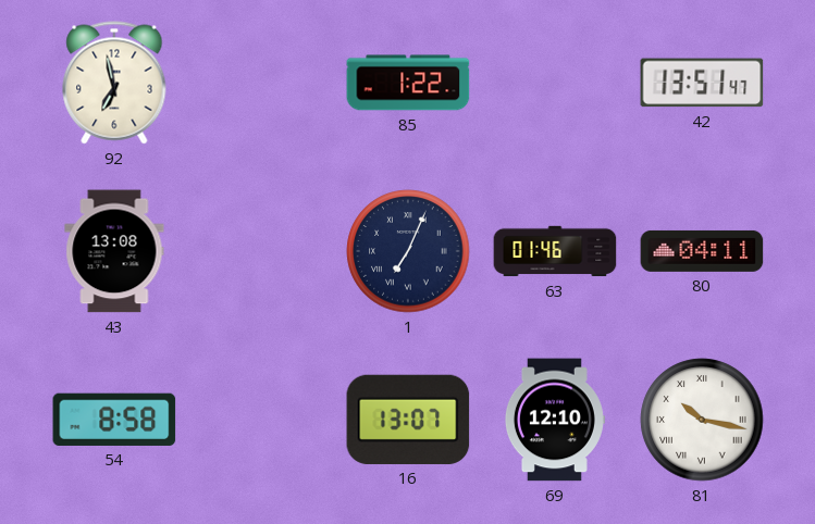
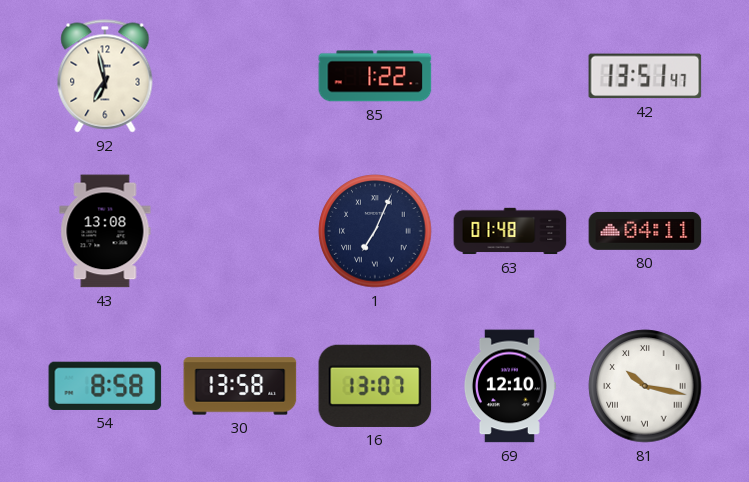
63: 01:46 -> 01:48
30: none -> 13:58
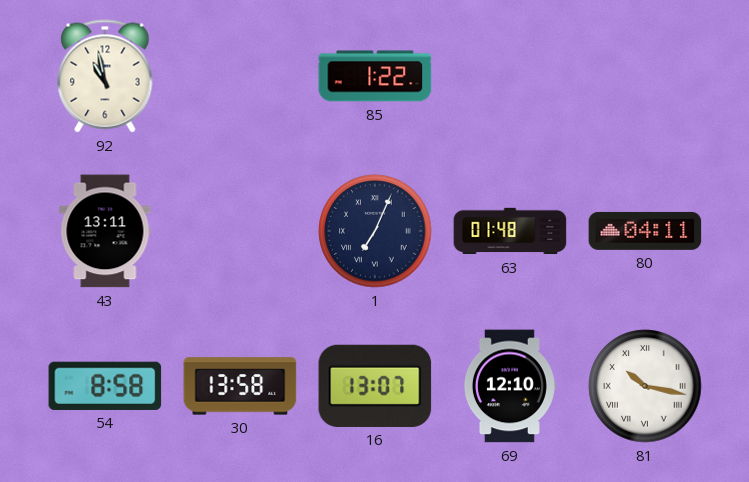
92: 6:58 -> 10:58
42: 13:51 -> none
43: 13:08 -> 13:11
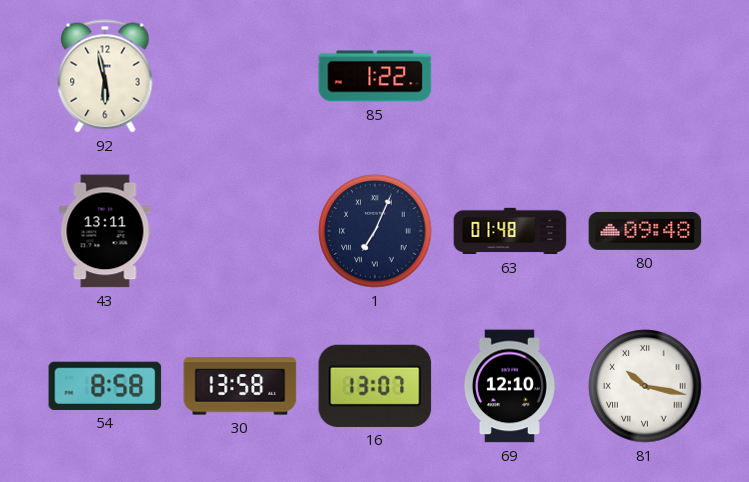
92: 10:58 -> 5:58
80: 04:11 -> 09:48
